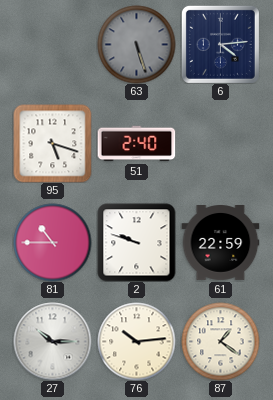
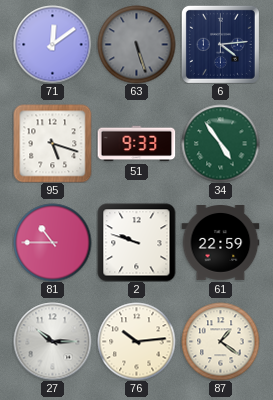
71: none -> 12:09
51: 2:40 -> 9:33
34: none -> 4:54
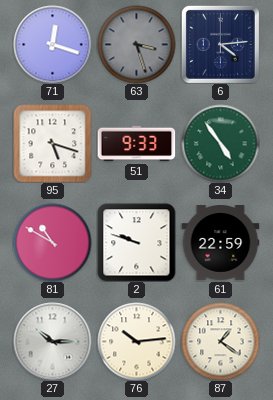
71: 12:09 -> 12:18
63: 5:27 -> 3:27
81: 10:45 -> 10:50
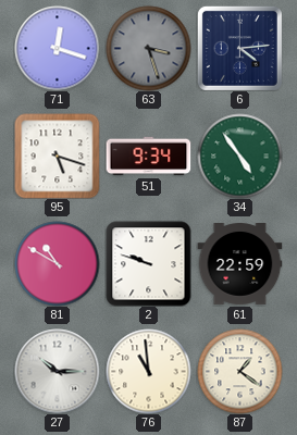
51: 9:33 -> 9:34
76: 10:14 -> 10:59
